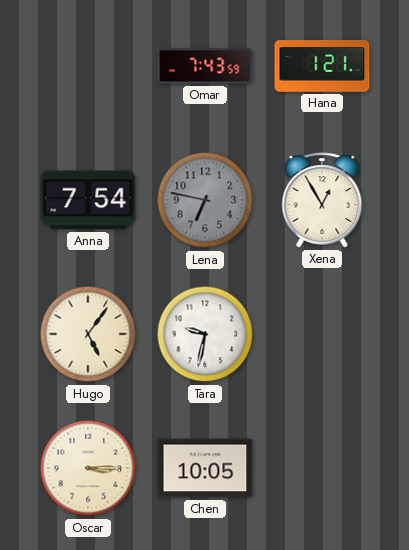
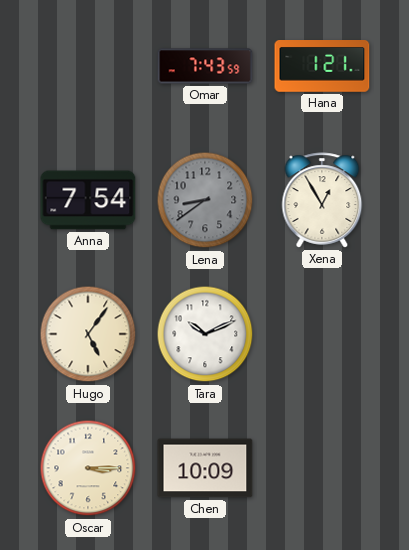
Lena: 6:47 -> 8:39
Tara: 9:32 -> 10:11
Chen: 10:05 -> 10:09
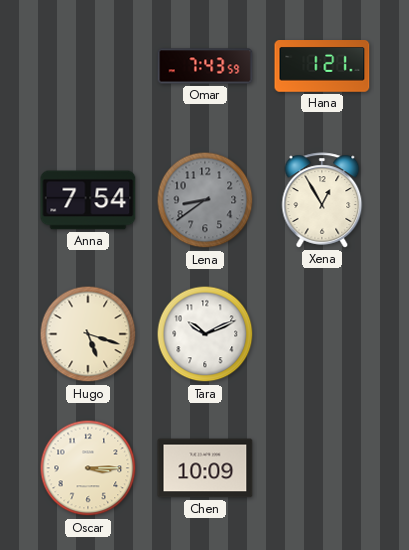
Hugo: 5:06 -> 5:18
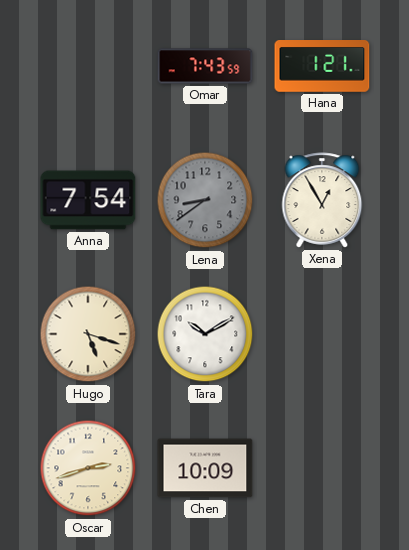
Tara: 10:11 -> 10:10
Oscar: 3:15 -> 2:42
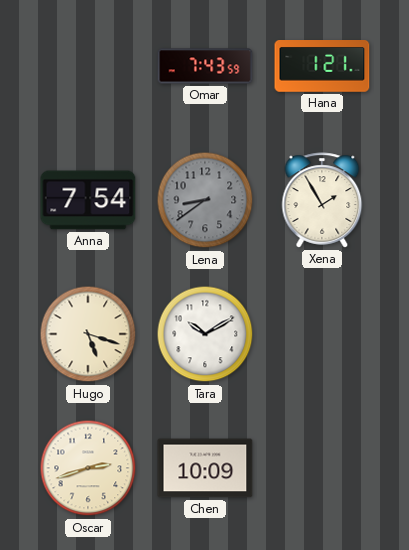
Xena: 12:55 -> 1:55
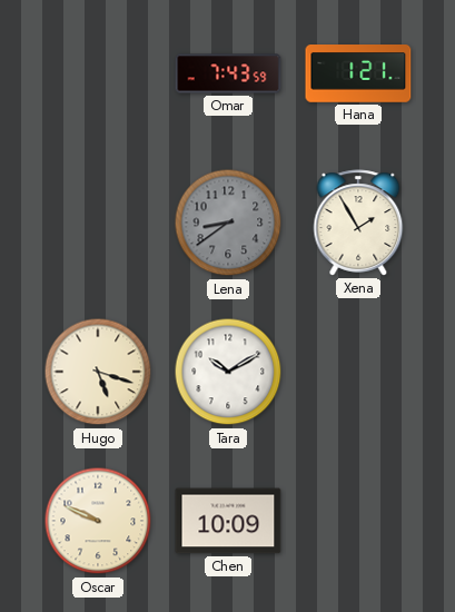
Anna: 7:54 -> none
Oscar: 2:42 -> 9:49
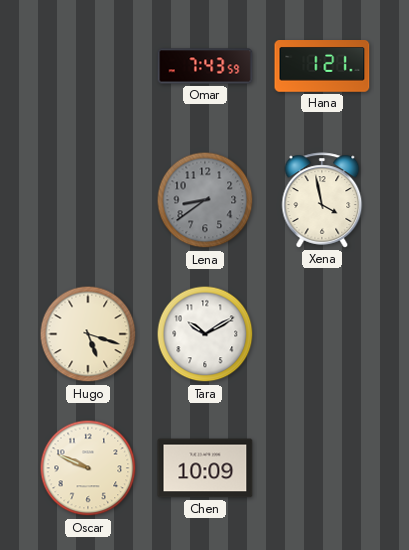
Xena: 1:55 -> 3:58
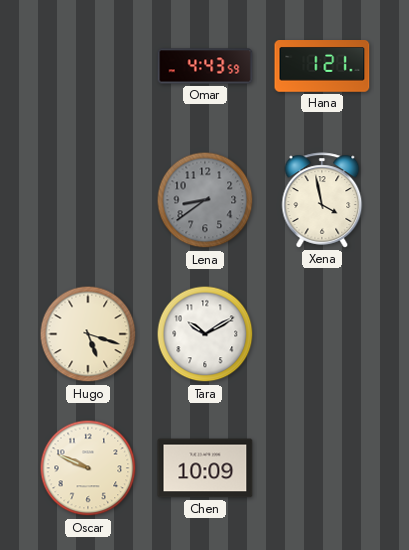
Omar: 7:43 -> 4:43
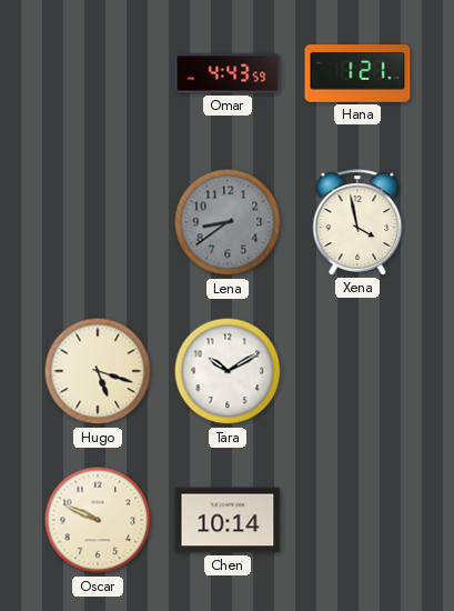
Chen: 10:09 -> 10:14
